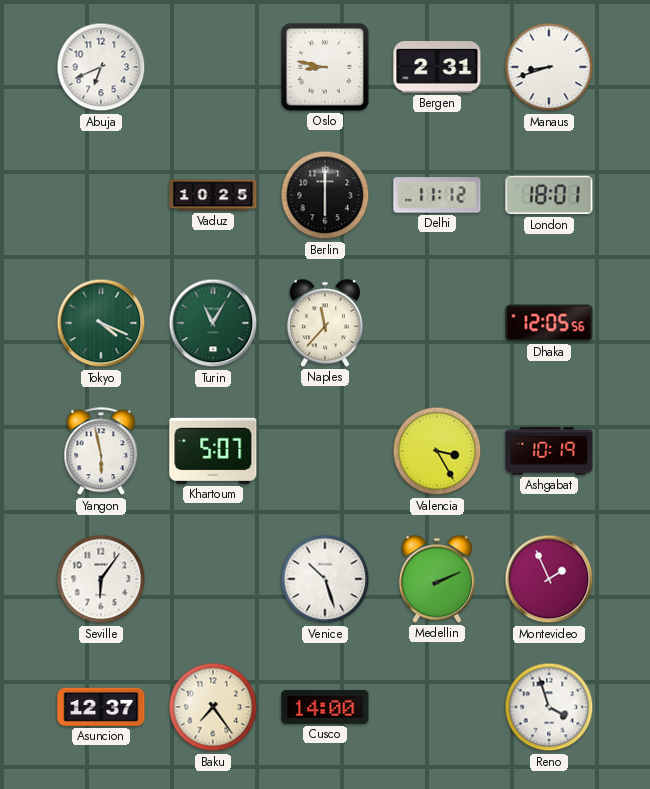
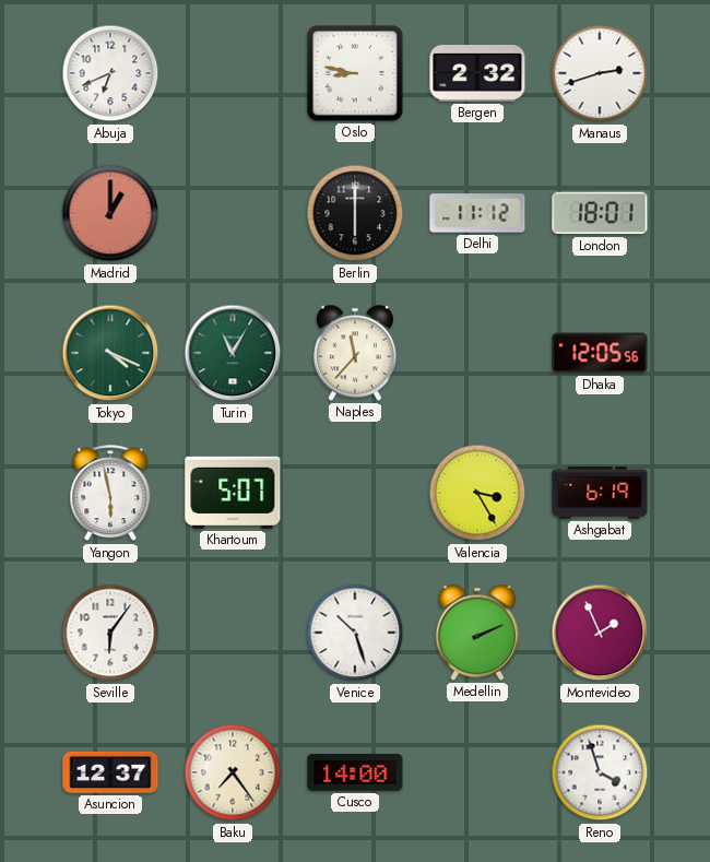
Bergen: 2:31 -> 2:32
Manaus: 8:42 -> 2:42
Madrid: none -> 1:00
Vaduz: 10:25 -> none
Ashgabat: 10:19 -> 6:19
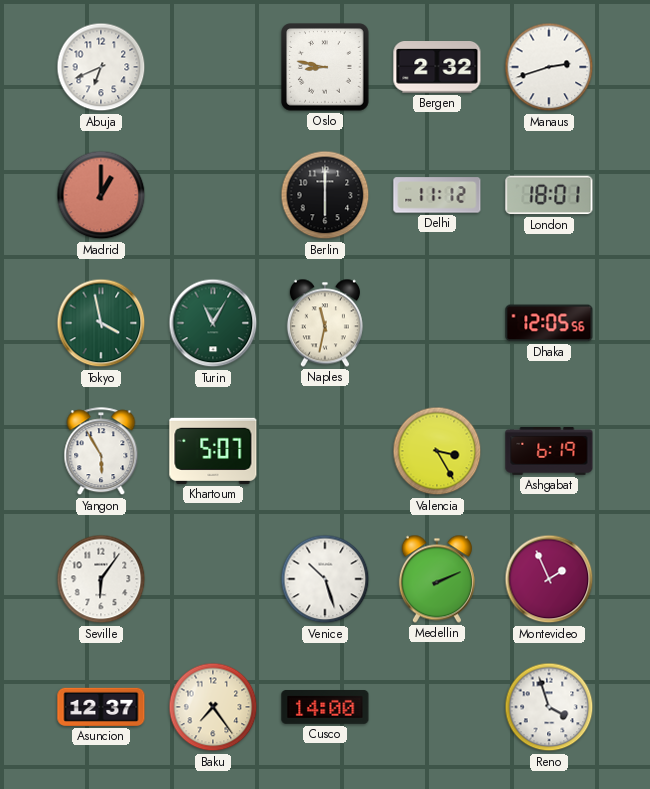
Tokyo: 4:19 -> 3:58
Naples: 11:37 -> 11:32
Yangon: 5:58 -> 5:55
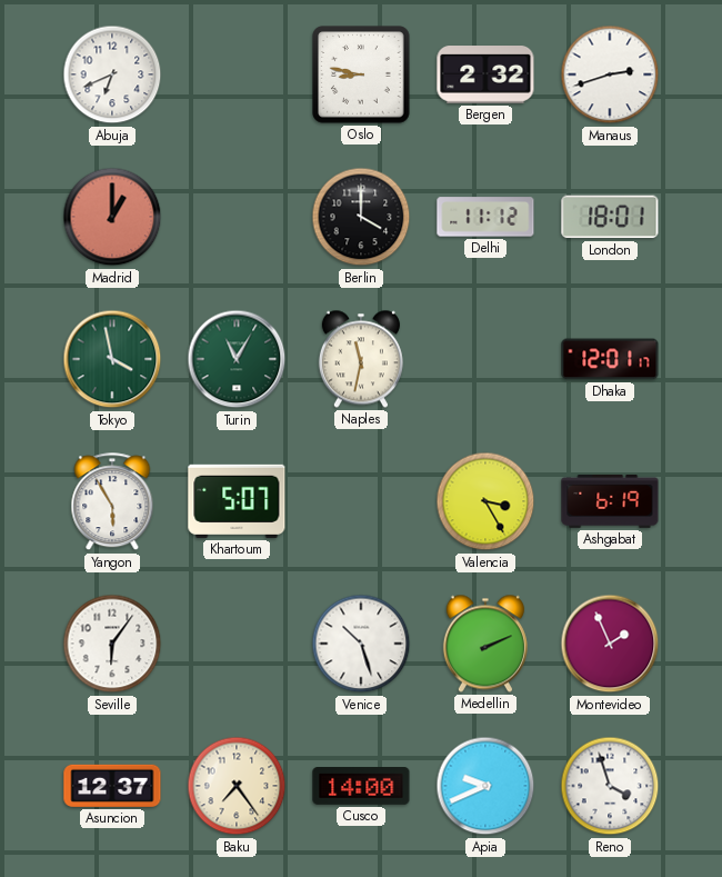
Berlin: 6:00 -> 4:00
Dhaka: 12:05 -> 12:01
Apia: none -> 9:41
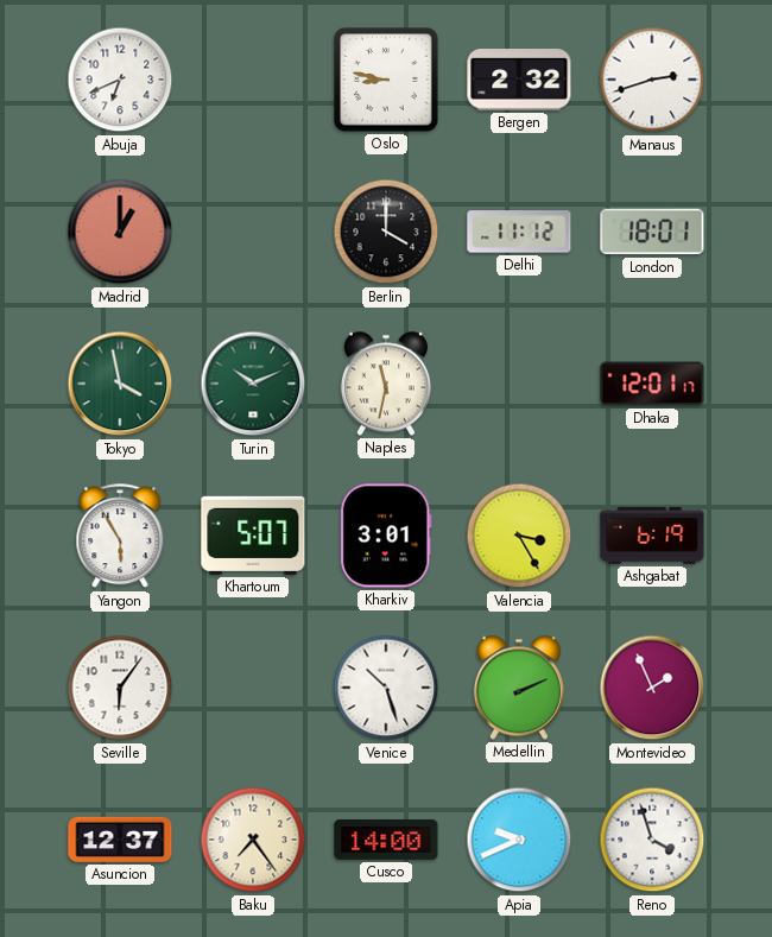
Turin: 11:05 -> 10:11
Kharkiv: none -> 3:01
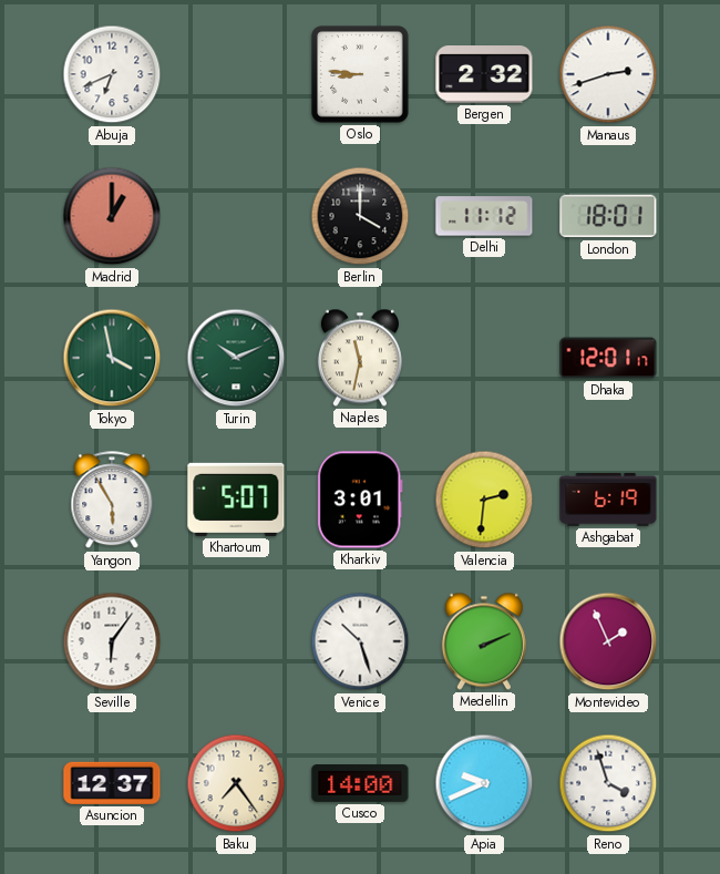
Oslo: 8:47 -> 8:46
Valencia: 3:25 -> 2:31
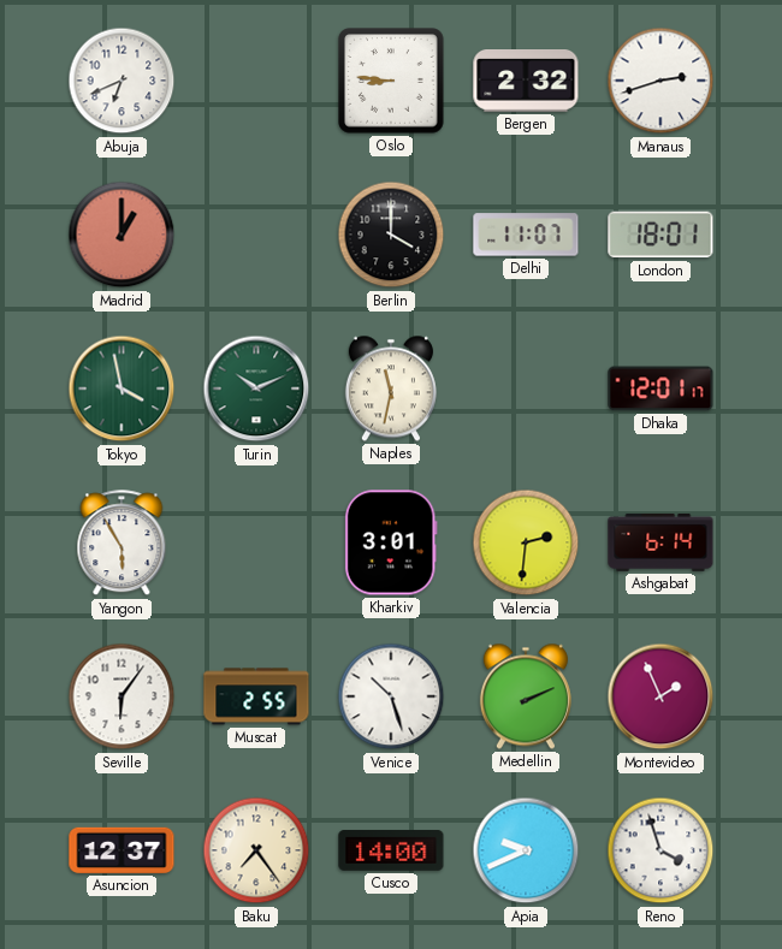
Delhi: 11:12 -> 11:07
Khartoum: 5:07 -> none
Ashgabat: 6:19 -> 6:14
Muscat: none -> 2:55
